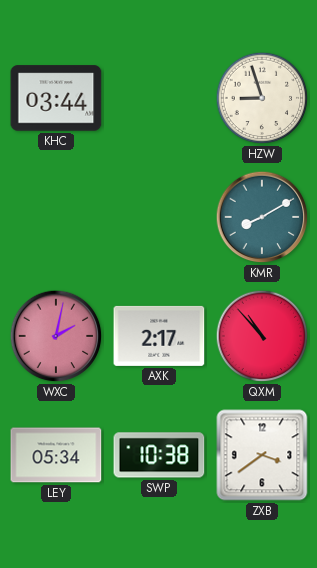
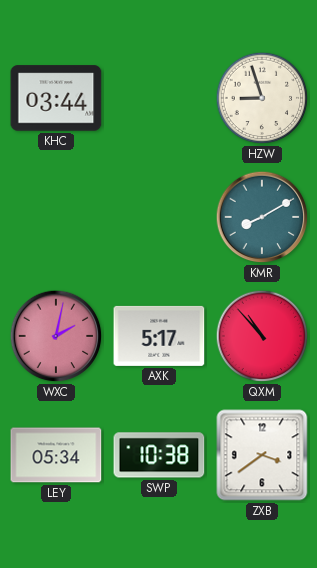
AXK: 2:17 -> 5:17
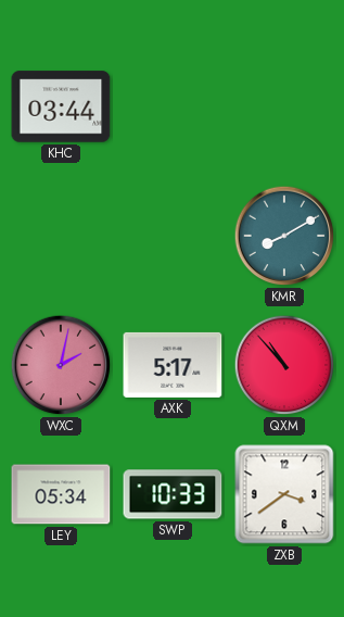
HZW: 8:57 -> none
SWP: 10:38 -> 10:33
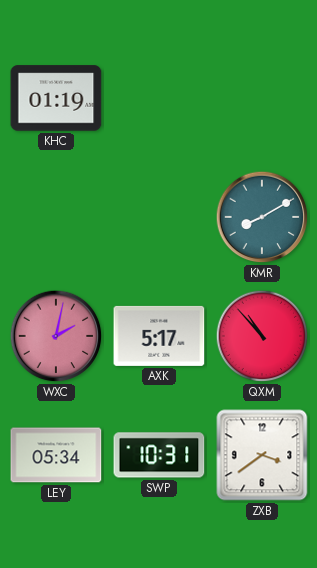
KHC: 03:44 -> 01:19
SWP: 10:33 -> 10:31
